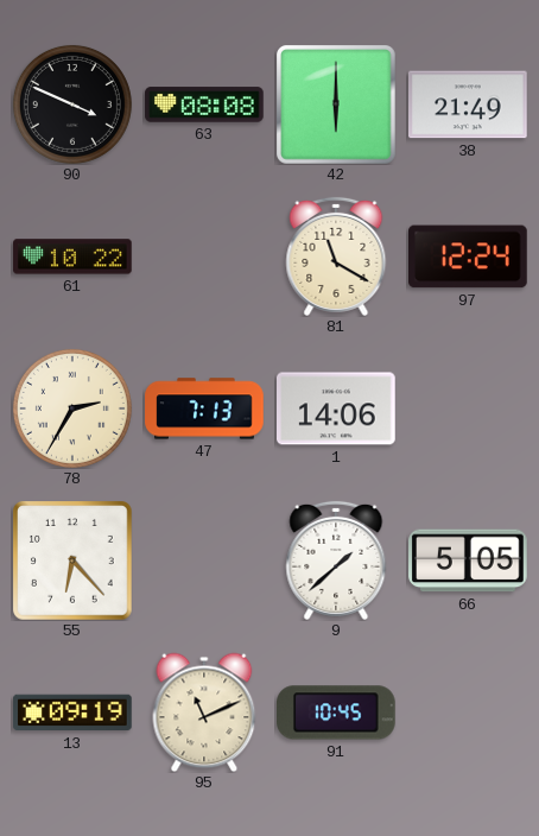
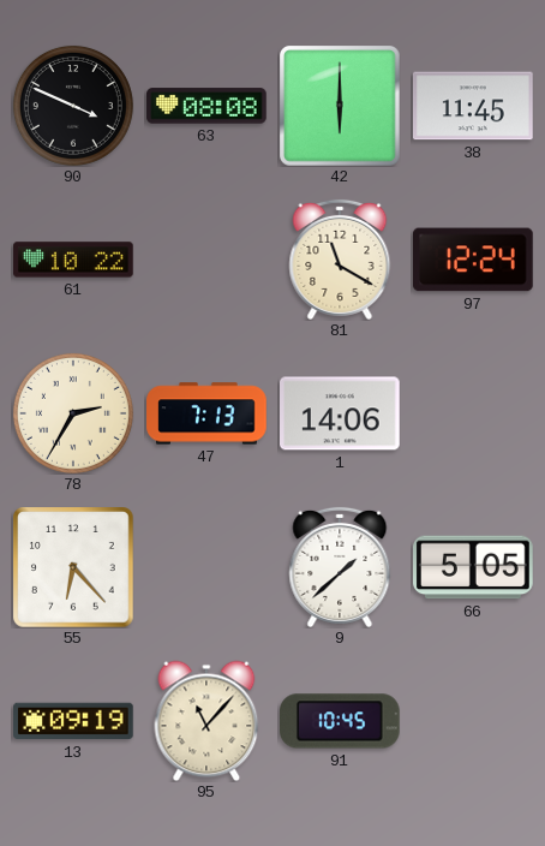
38: 21:49 -> 11:45
95: 11:11 -> 11:07
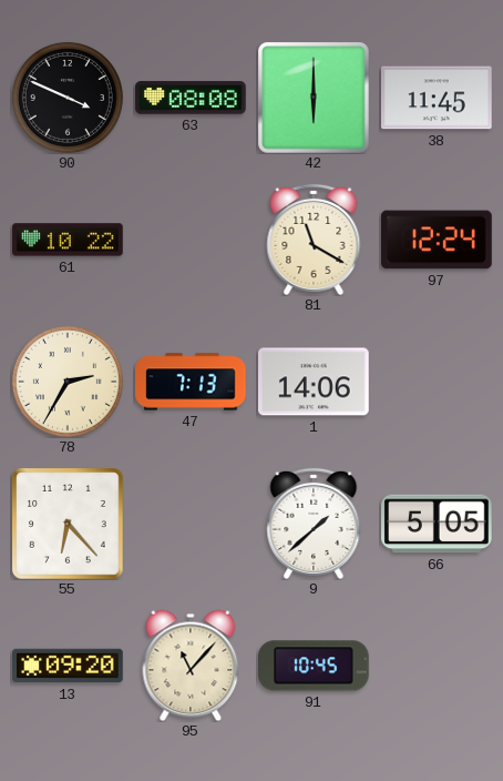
13: 09:19 -> 09:20
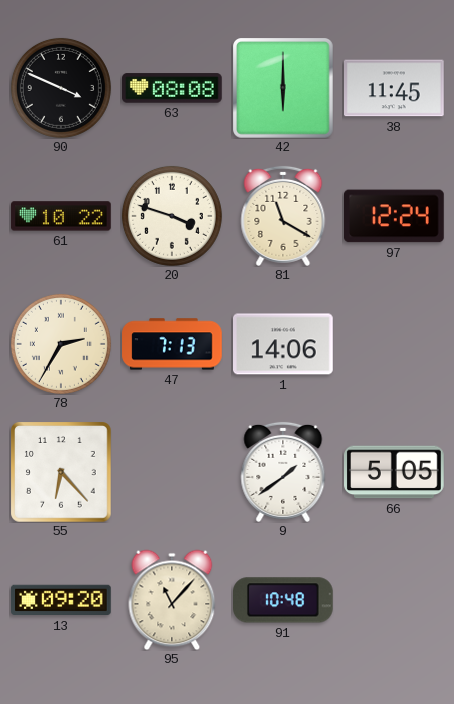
20: none -> 3:48
9: 1:38 -> 1:39
91: 10:45 -> 10:48
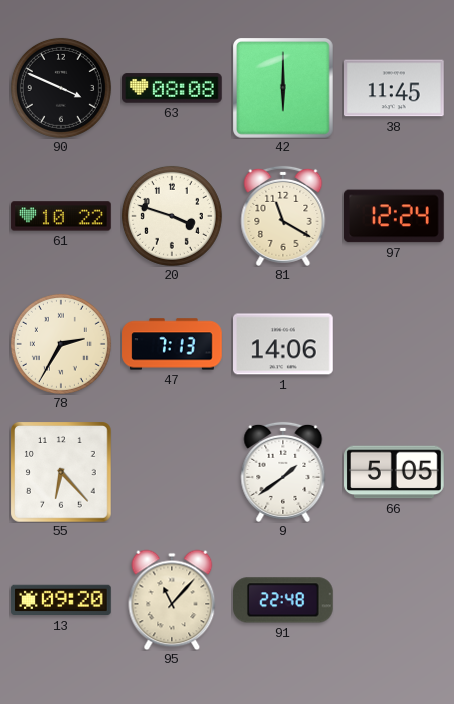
91: 10:48 -> 22:48
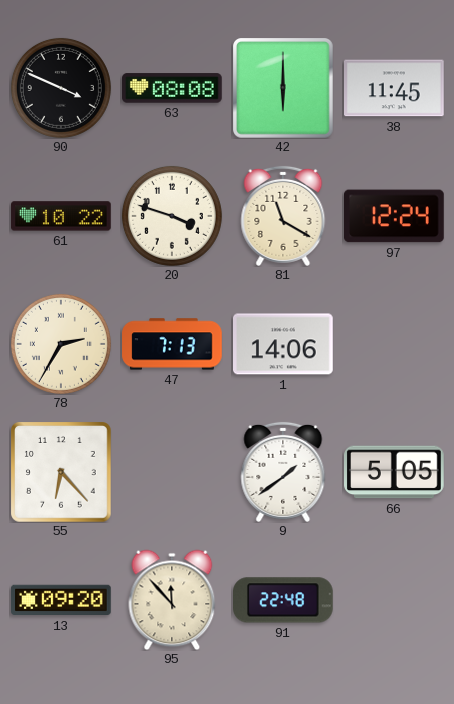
95: 11:07 -> 11:53
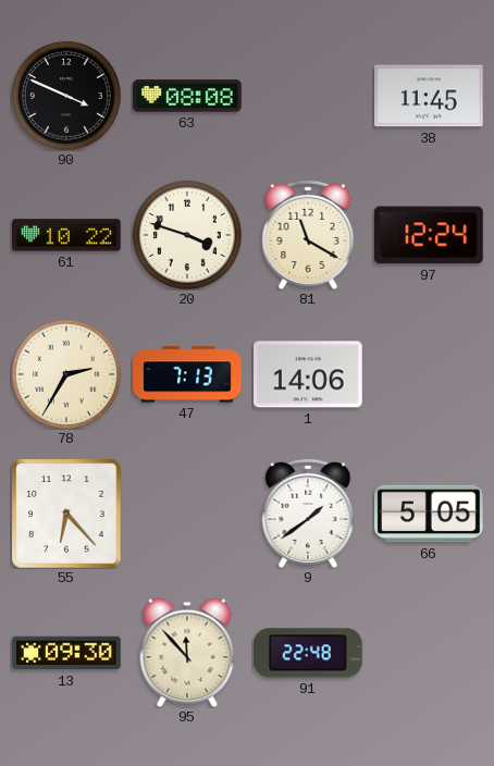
42: 6:00 -> none
13: 09:20 -> 09:30
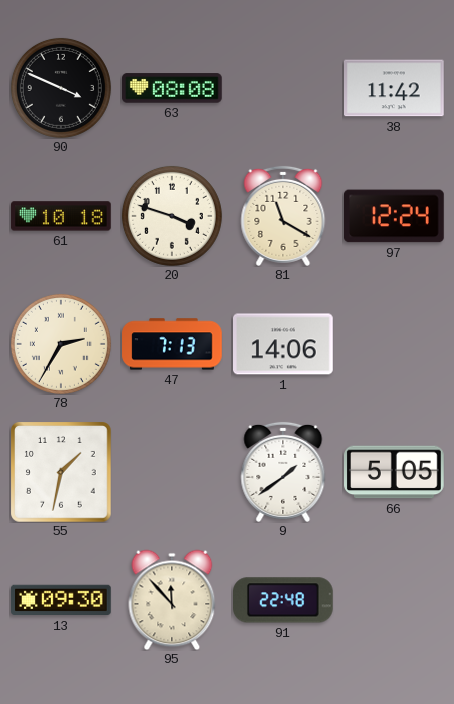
38: 11:45 -> 11:42
61: 10:22 -> 10:18
55: 6:23 -> 1:32
